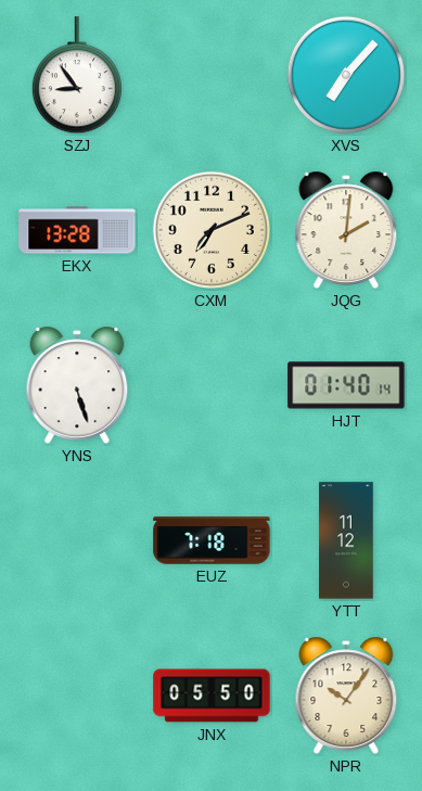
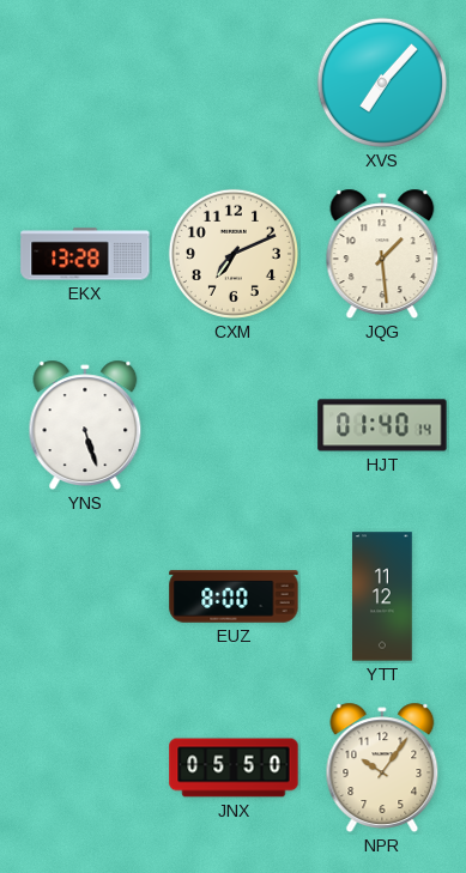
SZJ: 8:54 -> none
JQG: 2:01 -> 1:29
EUZ: 7:18 -> 8:00
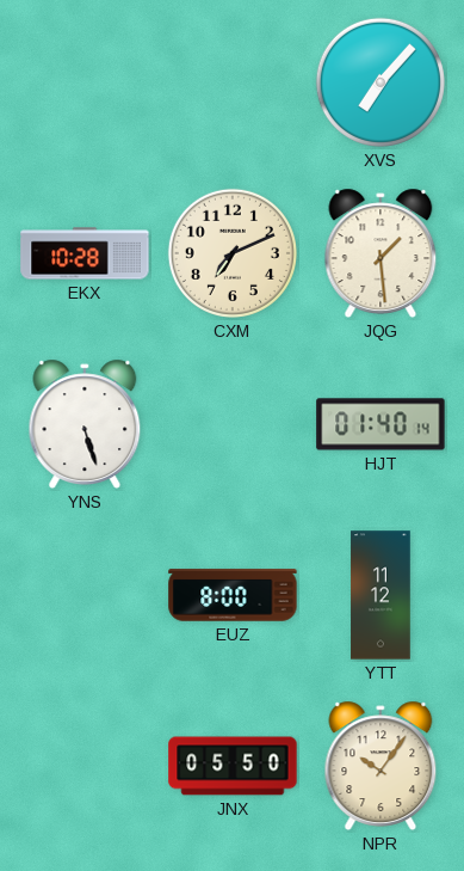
EKX: 13:28 -> 10:28
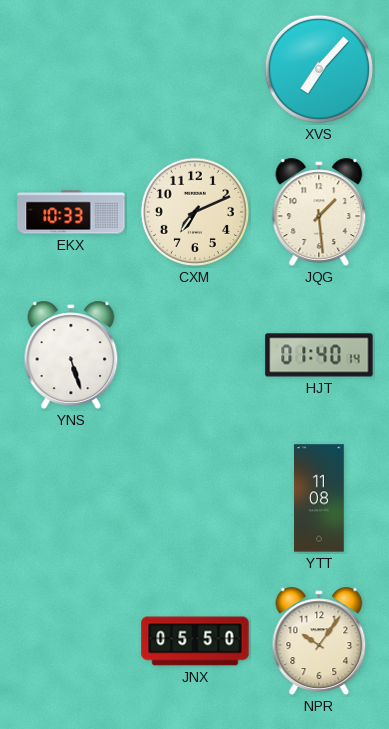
EKX: 10:28 -> 10:33
EUZ: 8:00 -> none
YTT: 11:12 -> 11:08
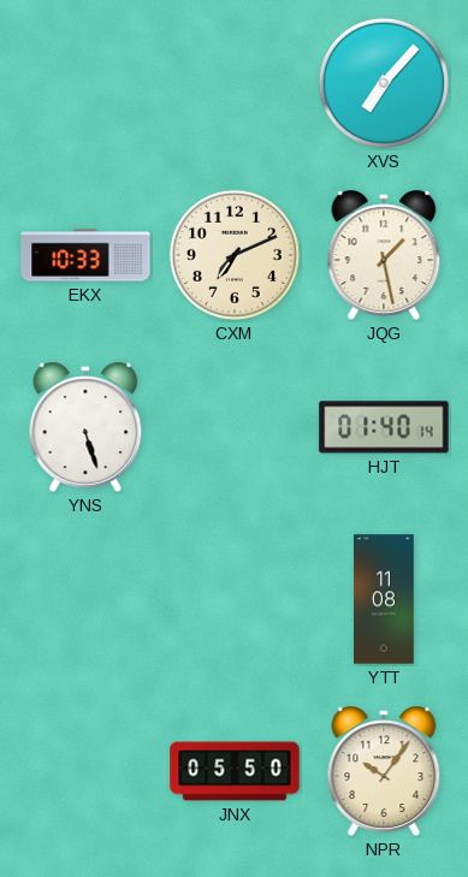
JQG: 1:29 -> 1:28
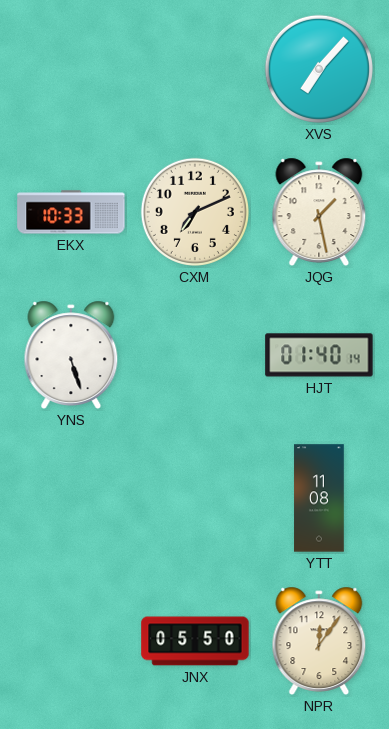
NPR: 10:06 -> 12:06
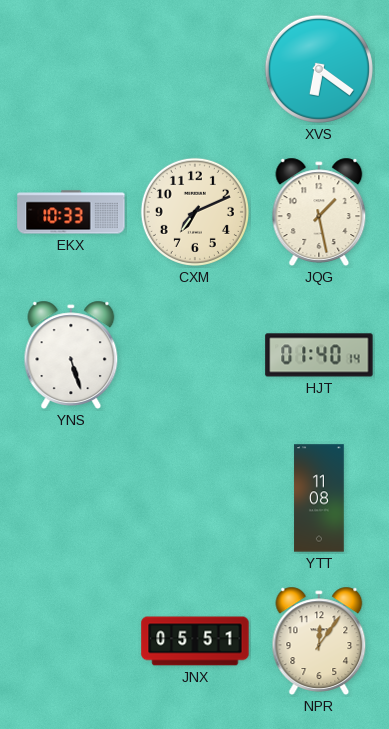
XVS: 7:07 -> 6:21
JNX: 05:50 -> 05:51
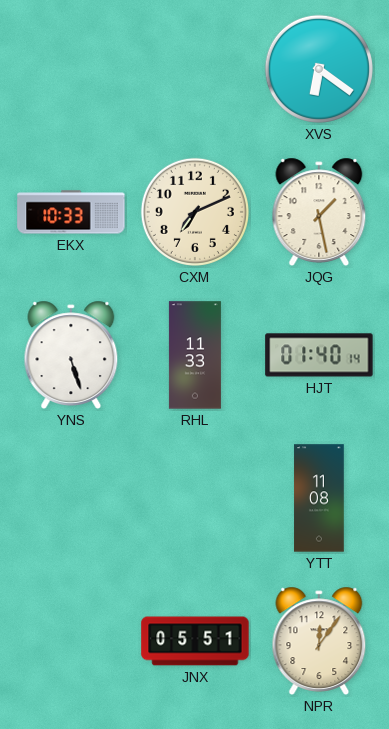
RHL: none -> 11:33
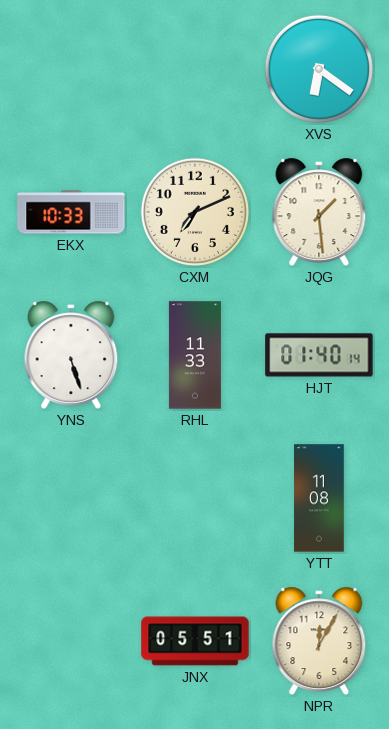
JQG: 1:28 -> 1:29
NPR: 12:06 -> 12:05
